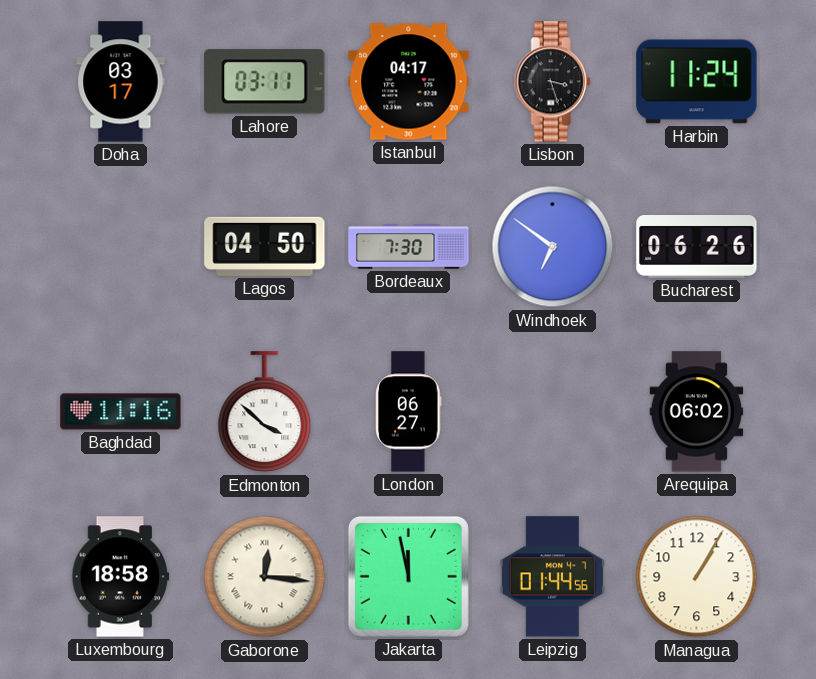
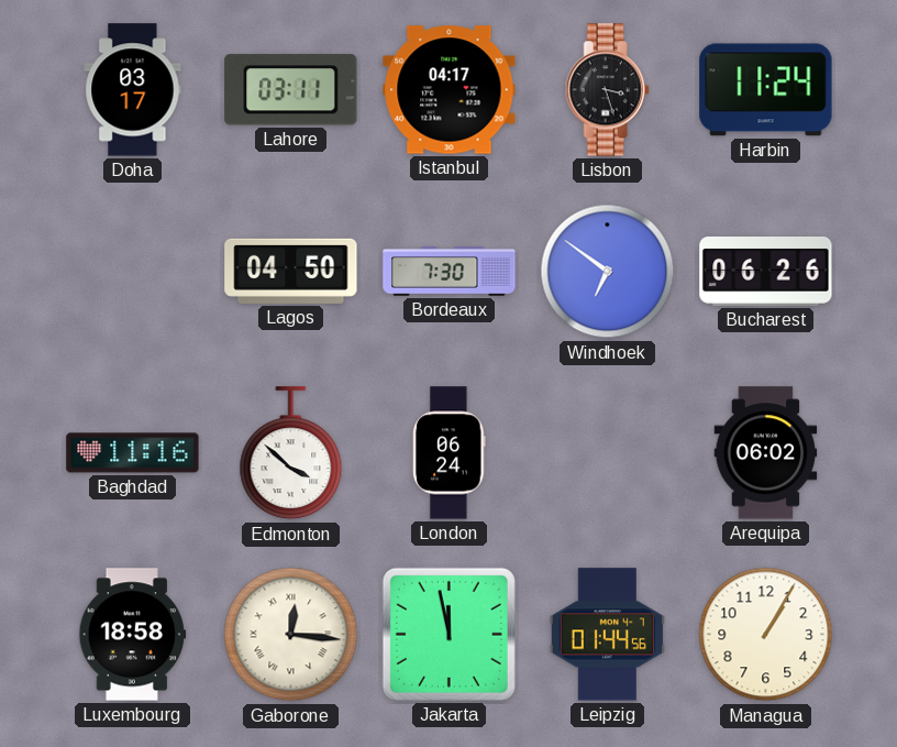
London: 06:27 -> 06:24
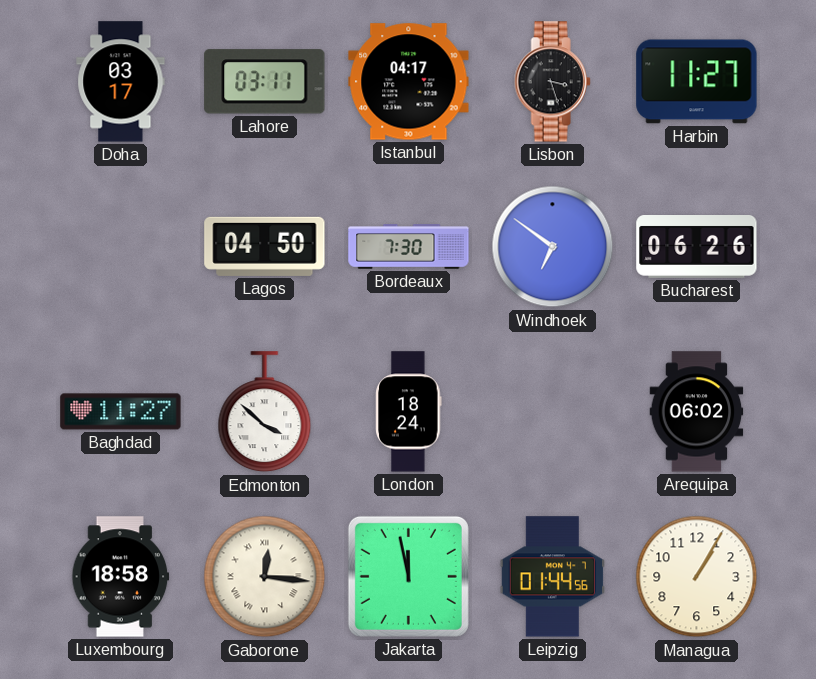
Harbin: 11:24 -> 11:27
Baghdad: 11:16 -> 11:27
London: 06:24 -> 18:24
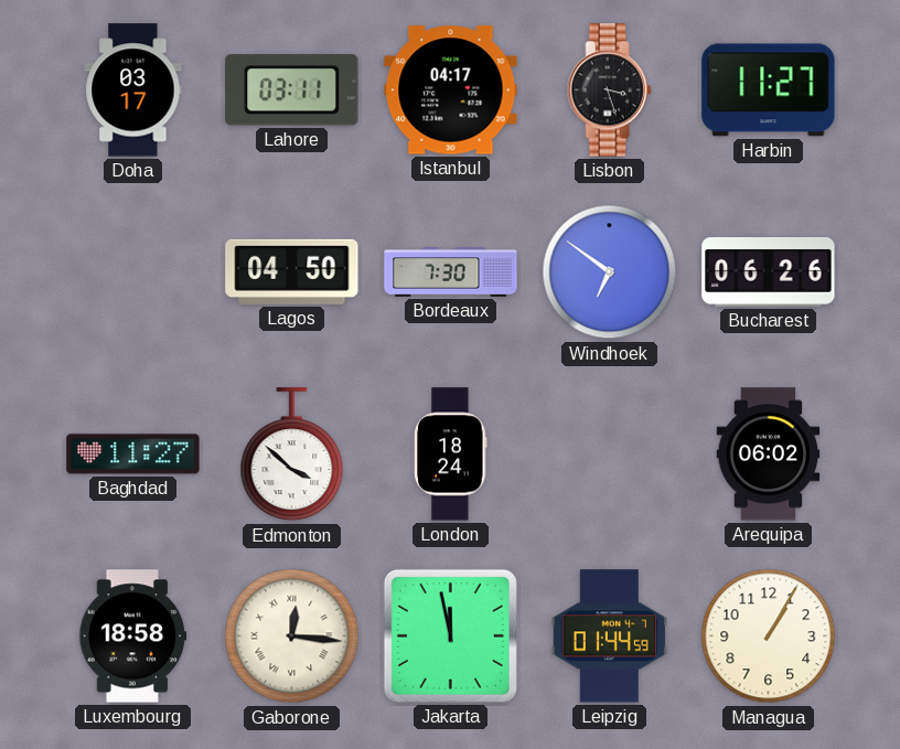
Leipzig: 01:44:56 -> 01:44:59
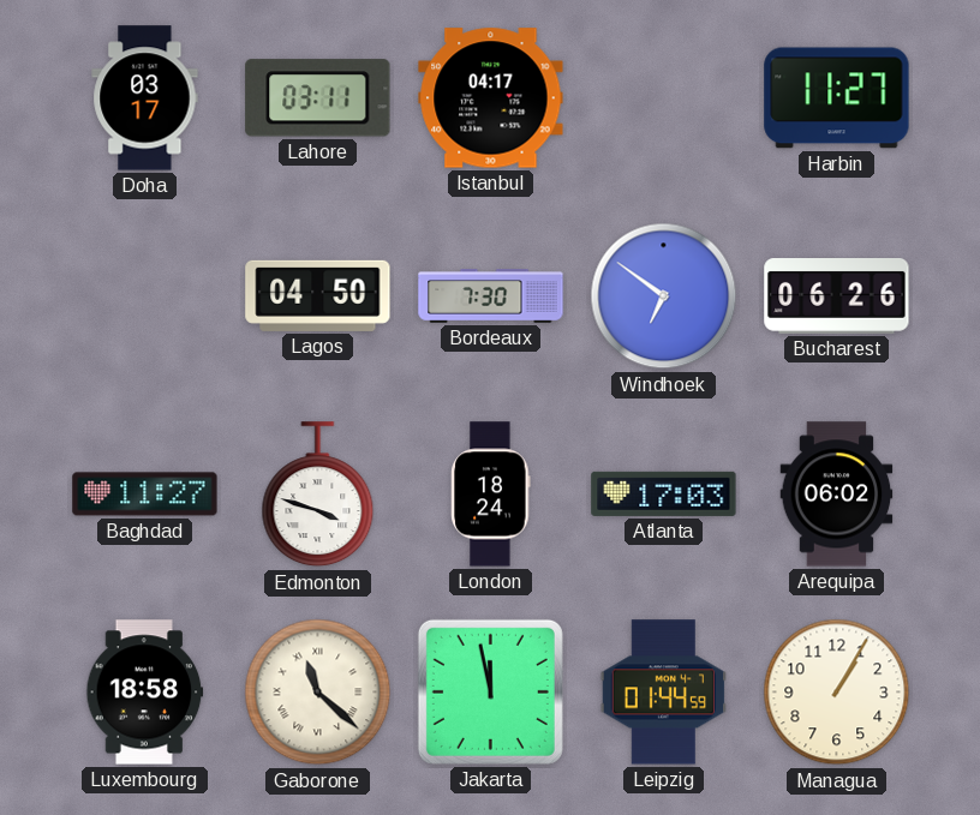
Lisbon: 3:27 -> none
Edmonton: 3:52 -> 3:48
Atlanta: none -> 17:03
Gaborone: 12:16 -> 11:22
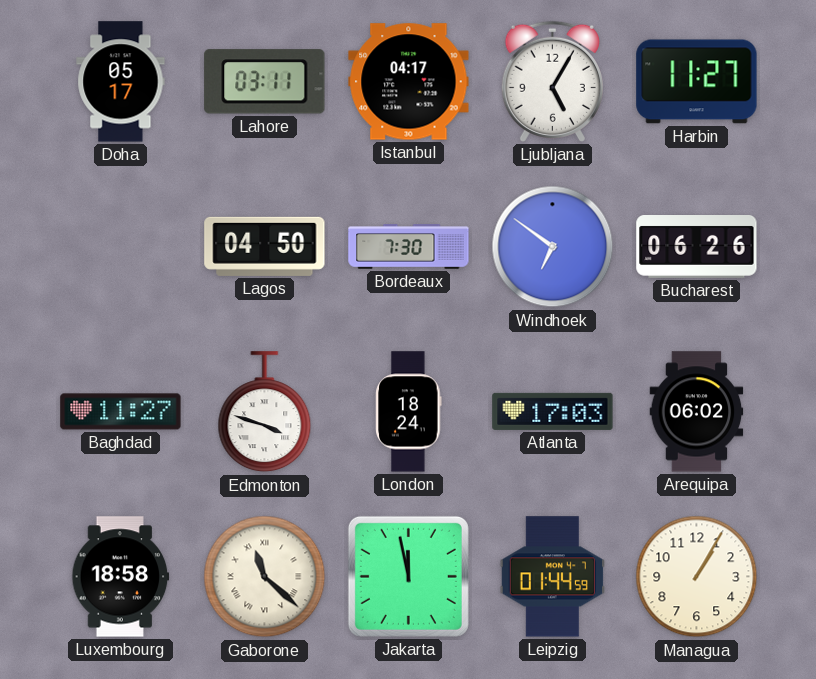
Doha: 03:17 -> 05:17
Ljubljana: none -> 5:05
